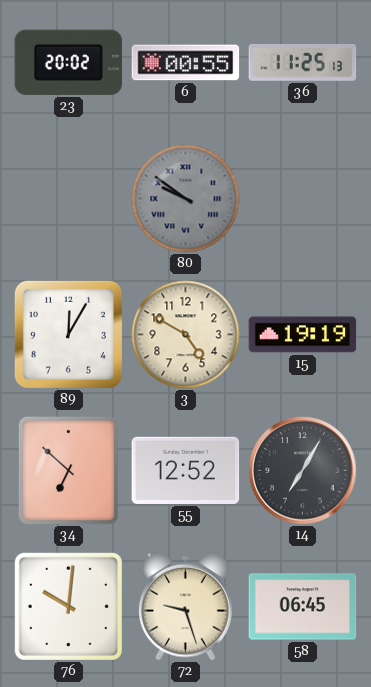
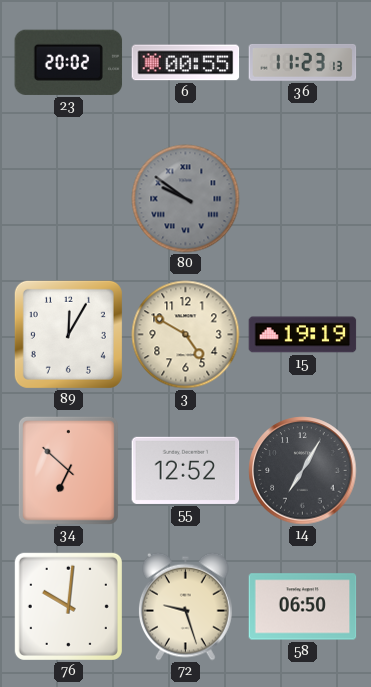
36: 11:25 -> 11:23
58: 06:45 -> 06:50
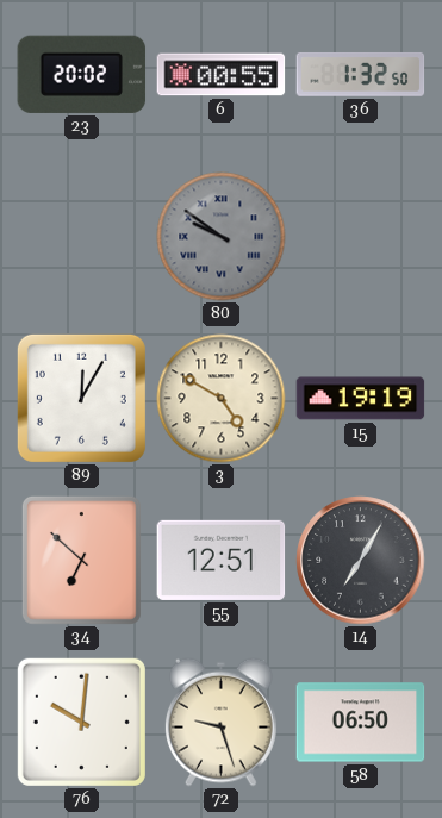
36: 11:23 -> 1:32
55: 12:52 -> 12:51
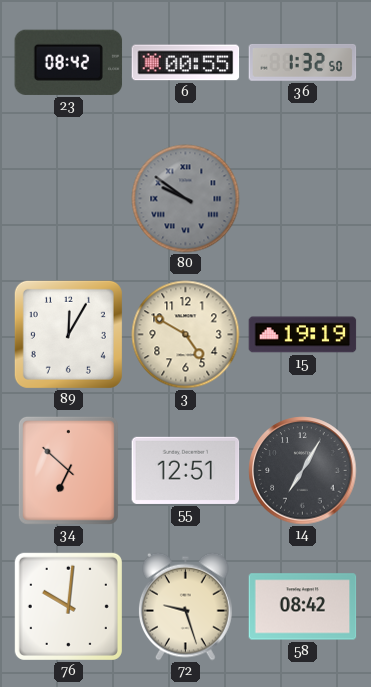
23: 20:02 -> 08:42
58: 06:50 -> 08:42
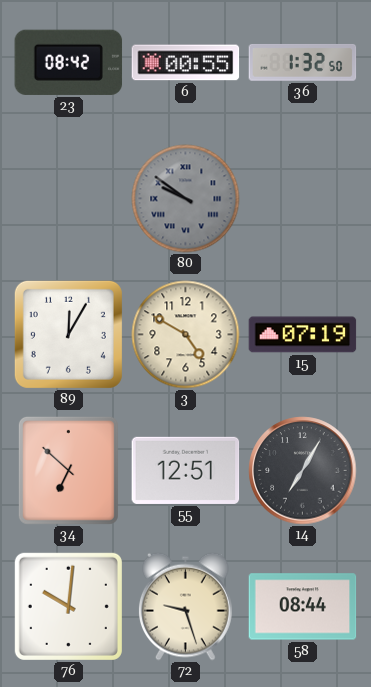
15: 19:19 -> 07:19
58: 08:42 -> 08:44
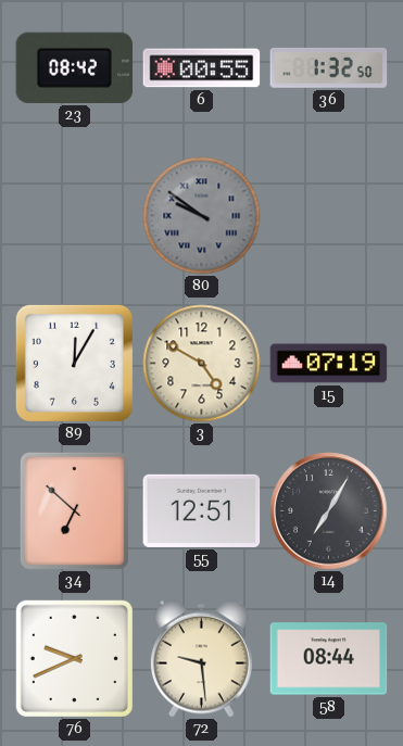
76: 10:01 -> 9:41
72: 9:27 -> 9:29
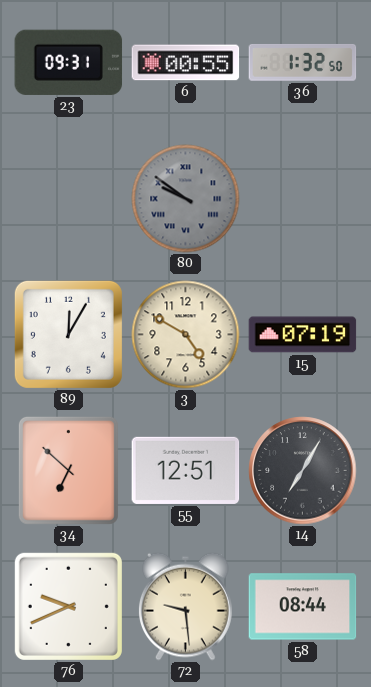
23: 08:42 -> 09:31
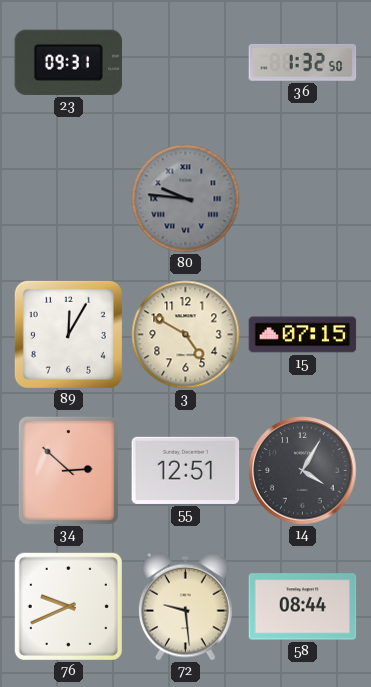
6: 00:55 -> none
80: 9:51 -> 9:46
15: 07:19 -> 07:15
34: 6:52 -> 2:52
14: 7:05 -> 4:05
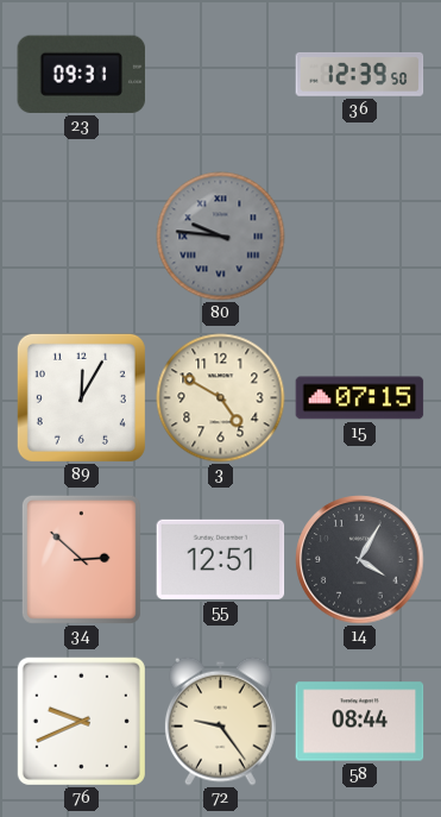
36: 1:32 -> 12:39
72: 9:29 -> 9:24
